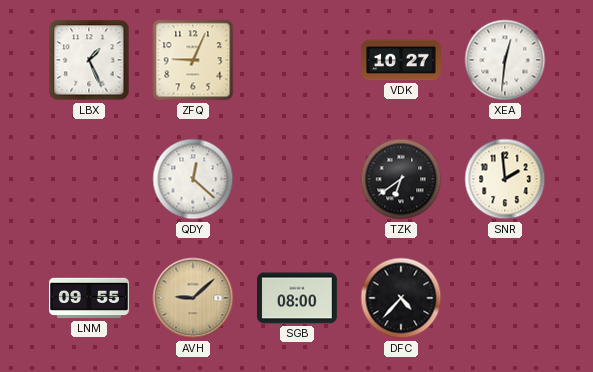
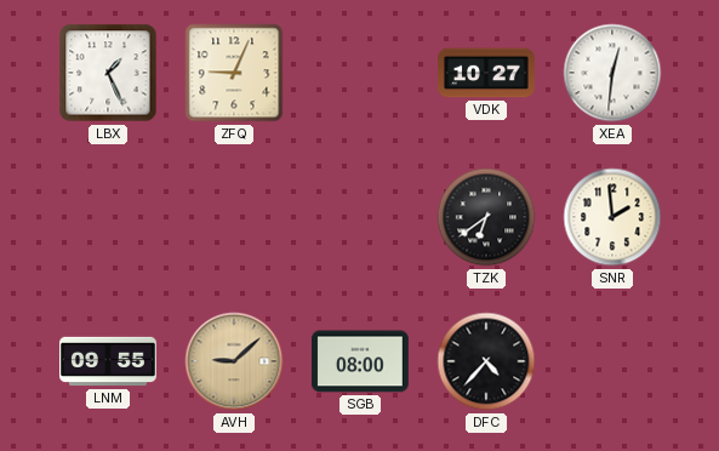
QDY: 12:22 -> none
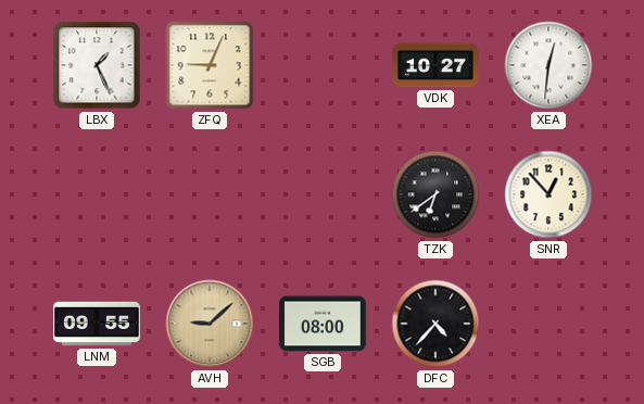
SNR: 1:59 -> 12:53
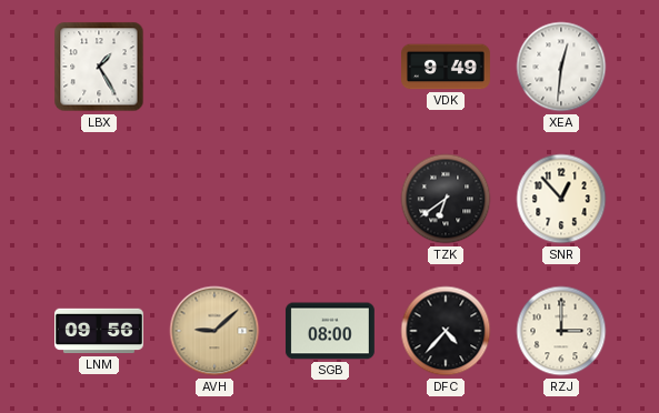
LBX: 1:26 -> 1:25
ZFQ: 9:04 -> none
VDK: 10:27 -> 9:49
LNM: 09:55 -> 09:56
RZJ: none -> 3:00
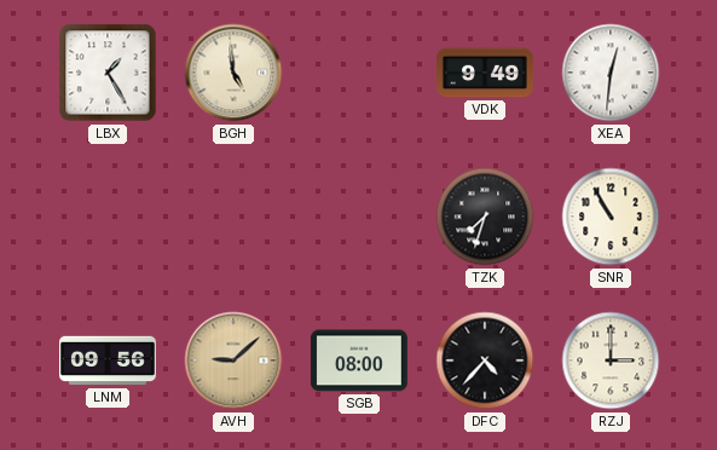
BGH: none -> 4:59
TZK: 6:39 -> 7:33
SNR: 12:53 -> 10:55
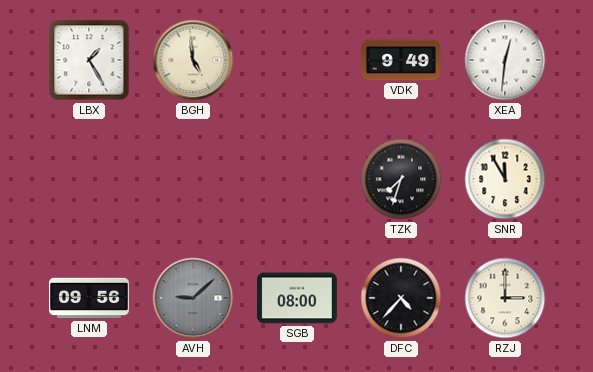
SNR: 10:55 -> 11:55
AVH dial: champagne -> grey
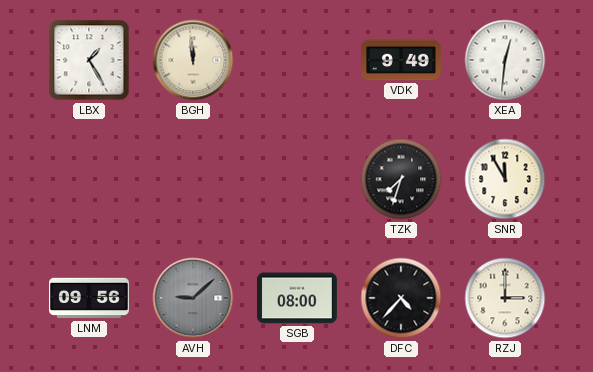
BGH: 4:59 -> 11:59
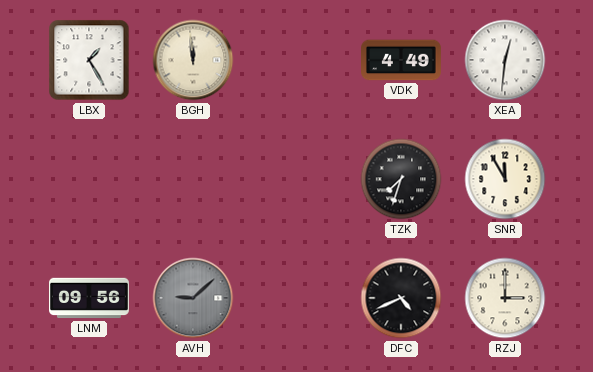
VDK: 9:49 -> 4:49
SGB: 08:00 -> none
DFC: 4:37 -> 4:41
